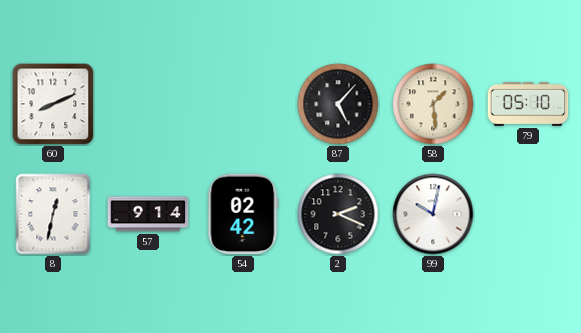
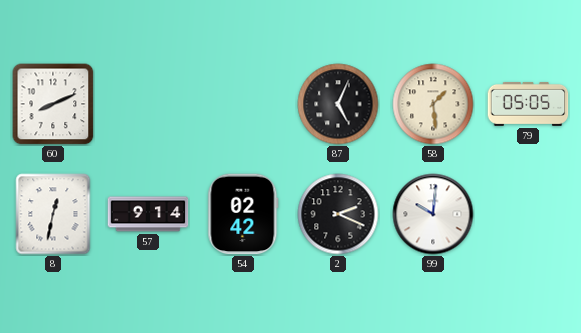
87: 5:07 -> 5:04
79: 05:10 -> 05:05
99: 10:02 -> 10:01
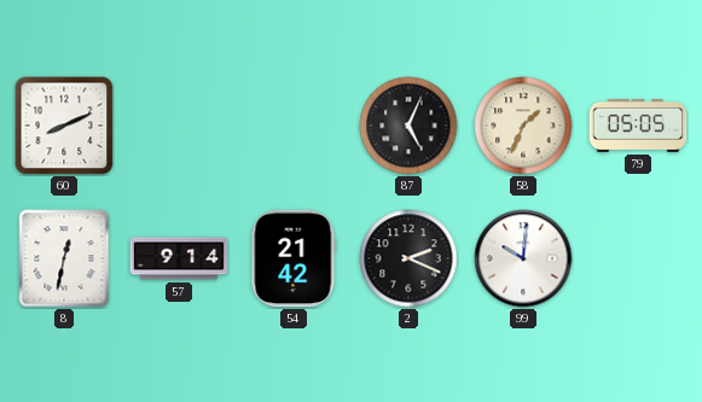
58: 1:29 -> 1:34
54: 02:42 -> 21:42
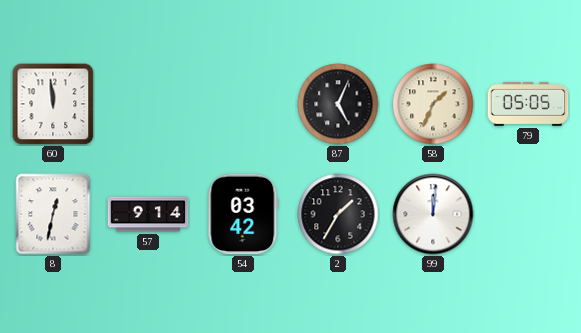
60: 8:11 -> 11:59
54: 21:42 -> 03:42
2: 2:19 -> 1:35
99: 10:01 -> 12:01
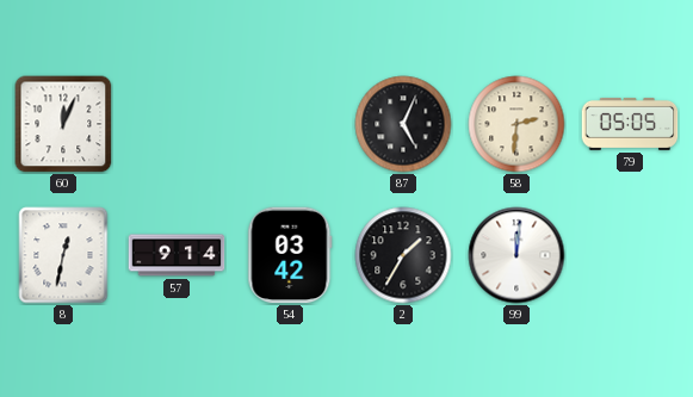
60: 11:59 -> 12:04
58: 1:34 -> 2:31
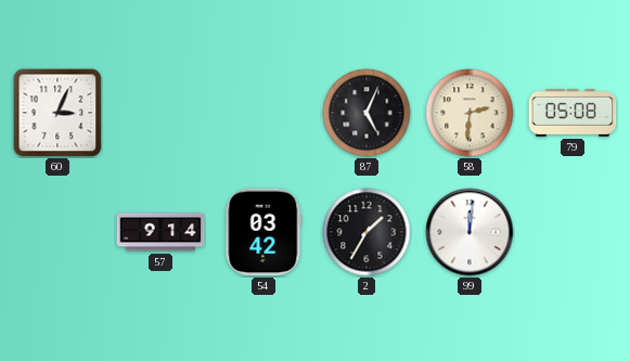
60: 12:04 -> 3:04
79: 05:05 -> 05:08
8: 12:32 -> none
